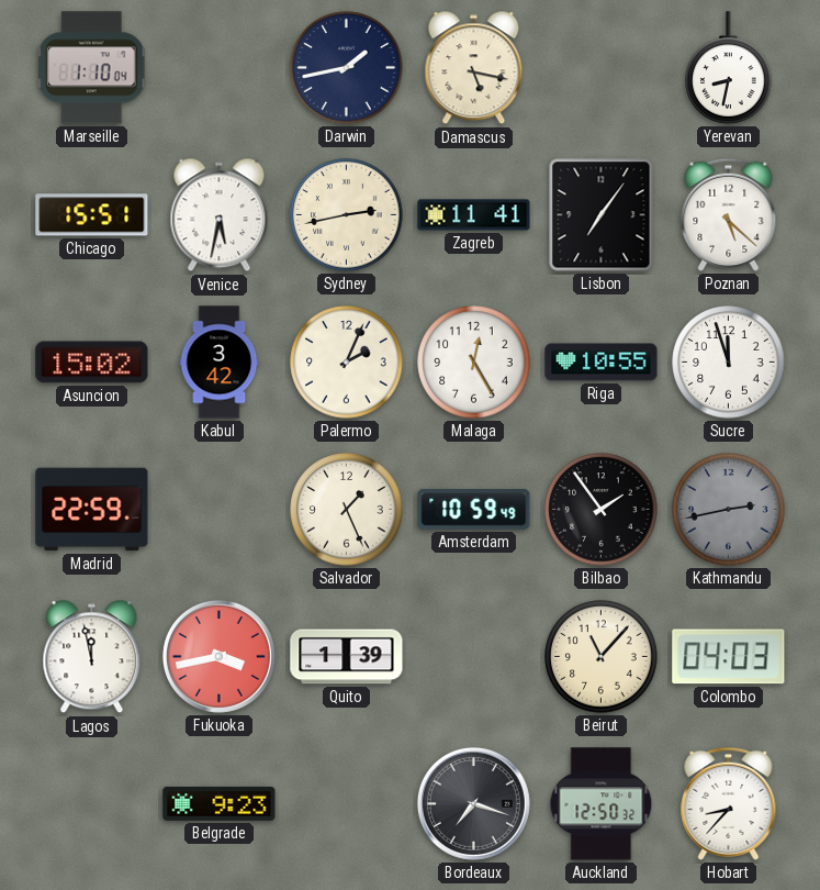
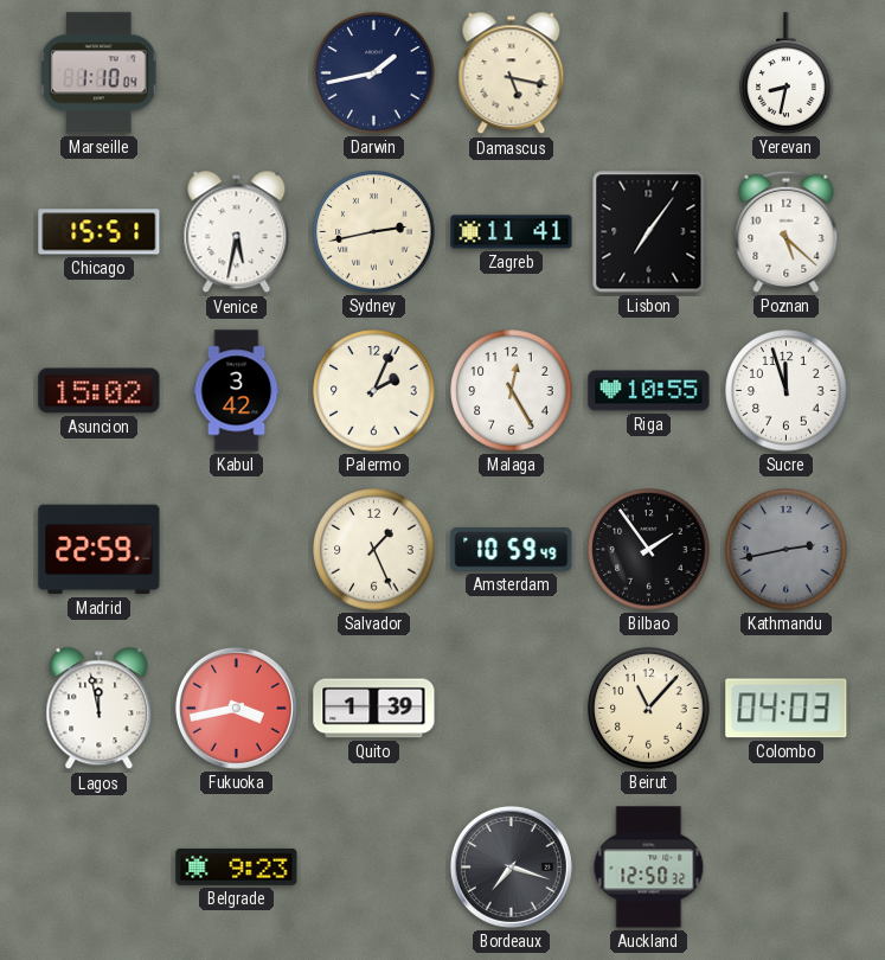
Hobart: 8:37 -> none
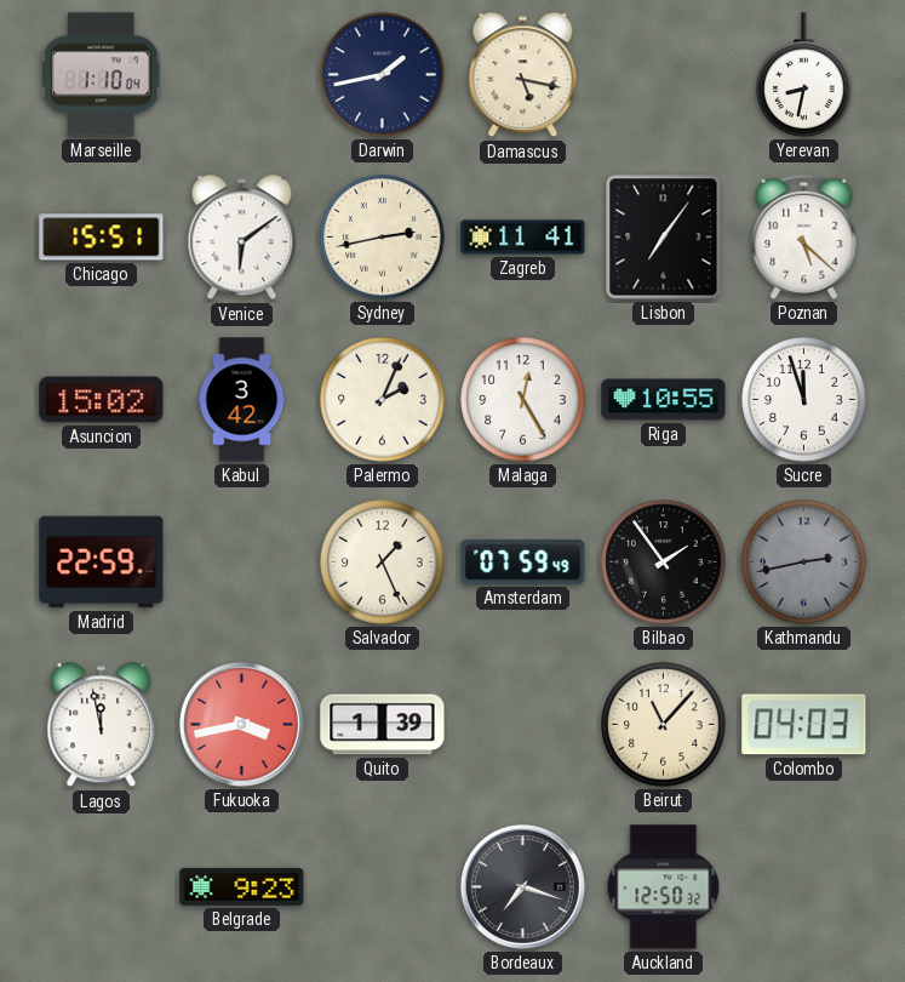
Venice: 5:32 -> 6:09
Amsterdam: 10:59 -> 07:59
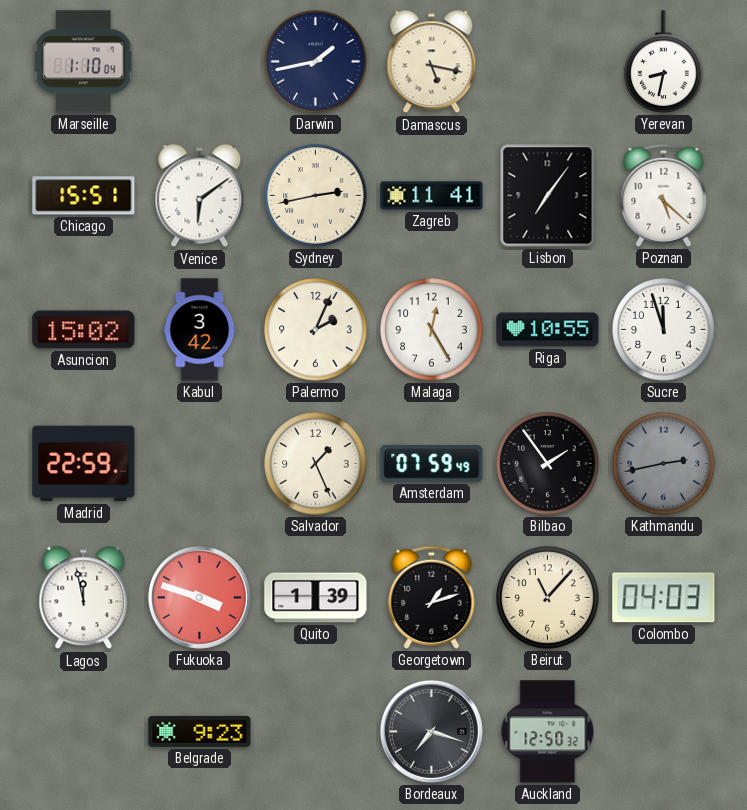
Fukuoka: 3:43 -> 3:48
Georgetown: none -> 1:12
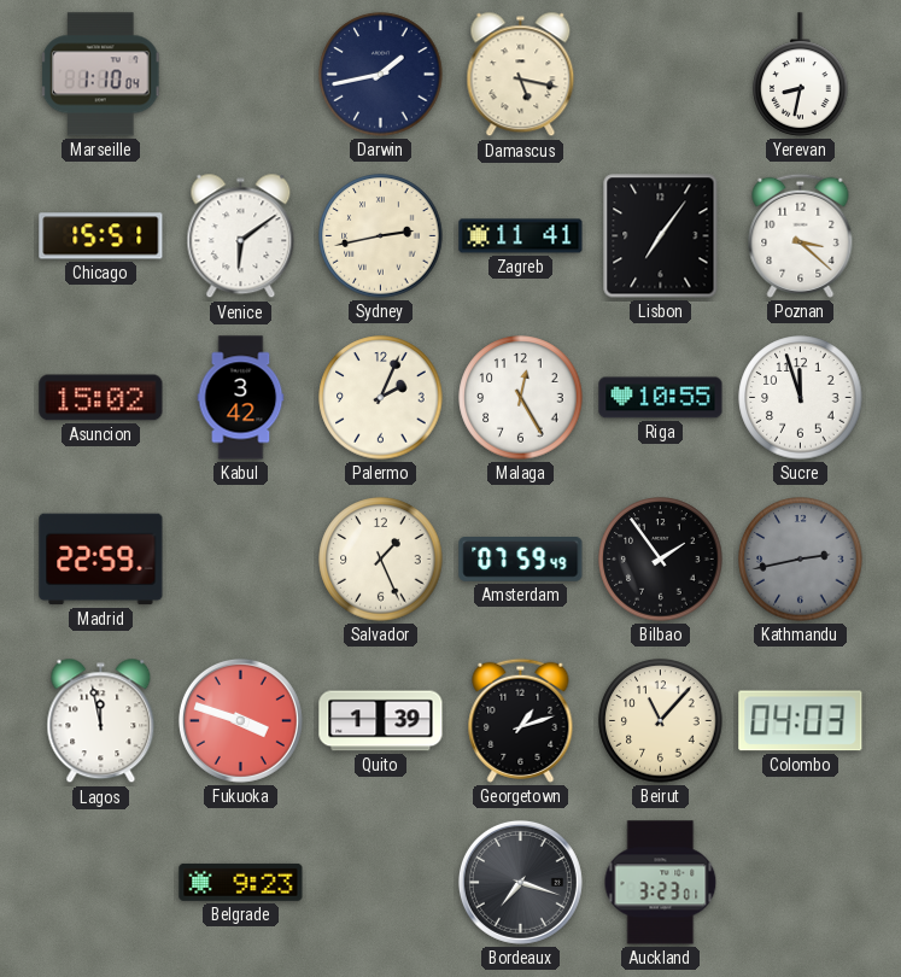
Poznan: 5:22 -> 3:22
Auckland: 12:50 -> 3:23
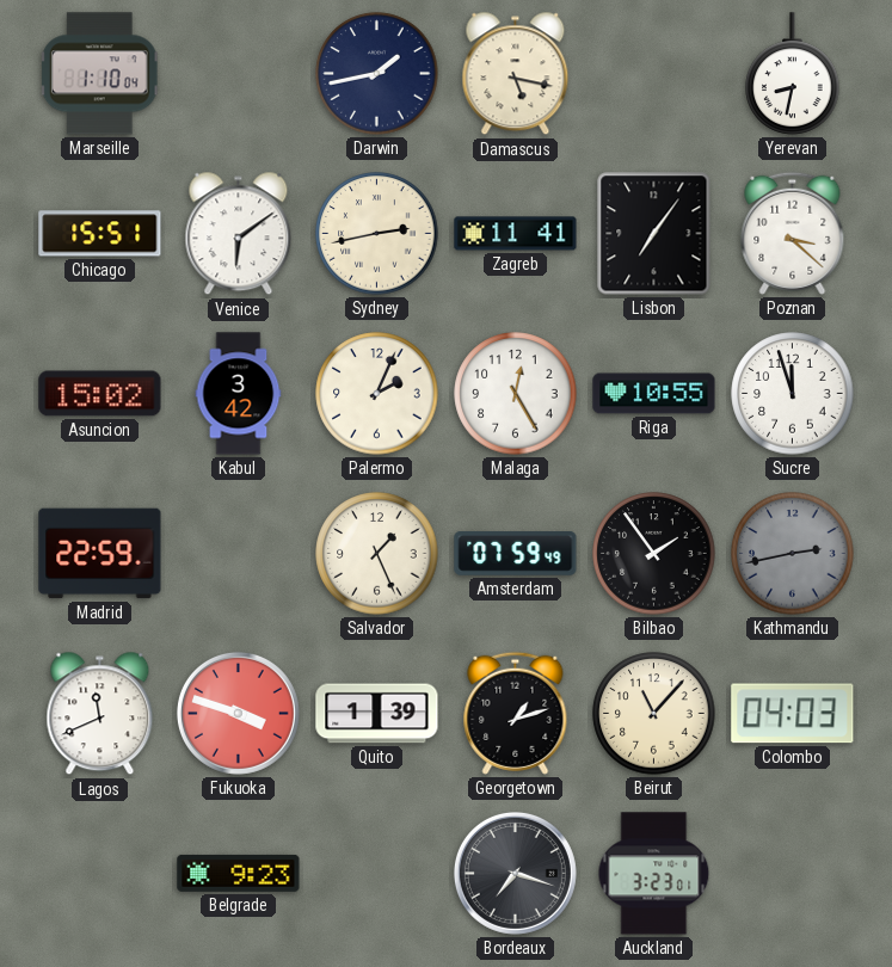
Lagos: 11:58 -> 11:41
